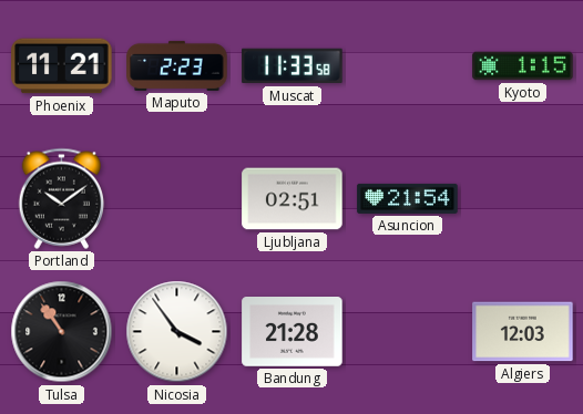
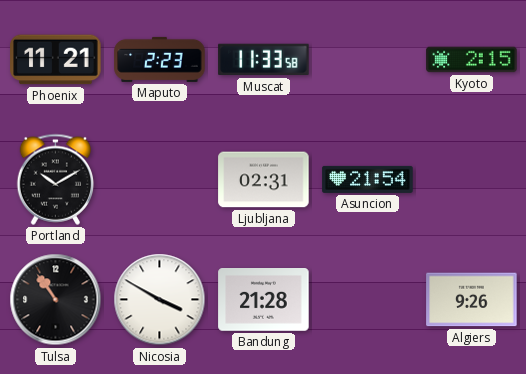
Kyoto: 1:15 -> 2:15
Portland: 10:09 -> 10:10
Ljubljana: 02:51 -> 02:31
Nicosia: 3:54 -> 3:50
Algiers: 12:03 -> 9:26
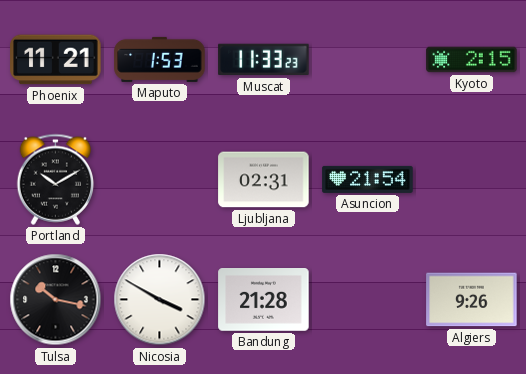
Maputo: 2:23 -> 1:53
Muscat: 11:33:58 -> 11:33:23
Tulsa: 10:54 -> 10:17
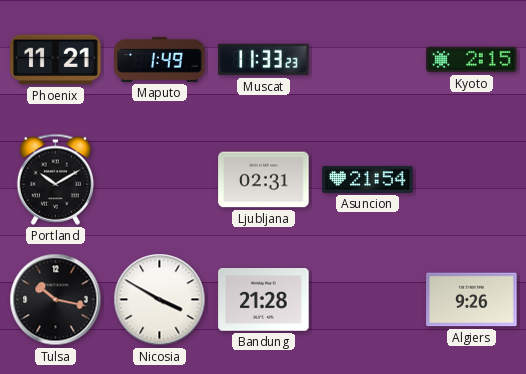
Maputo: 1:53 -> 1:49
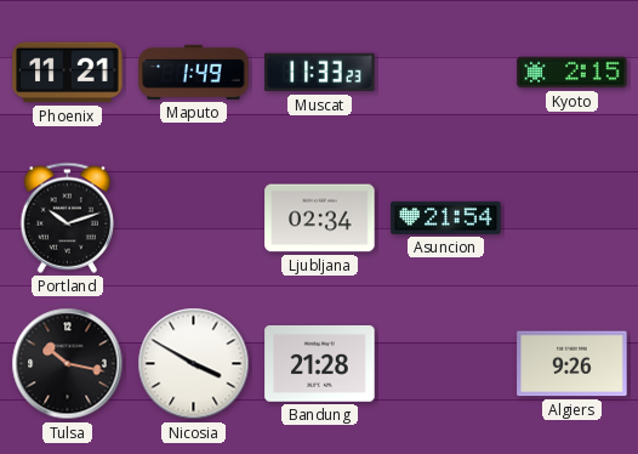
Portland: 10:10 -> 10:12
Ljubljana: 02:31 -> 02:34
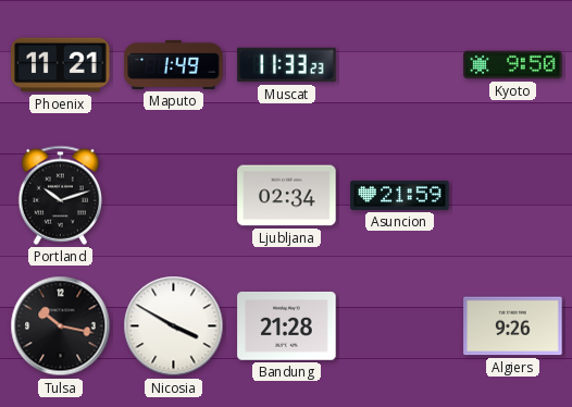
Kyoto: 2:15 -> 9:50
Asuncion: 21:54 -> 21:59
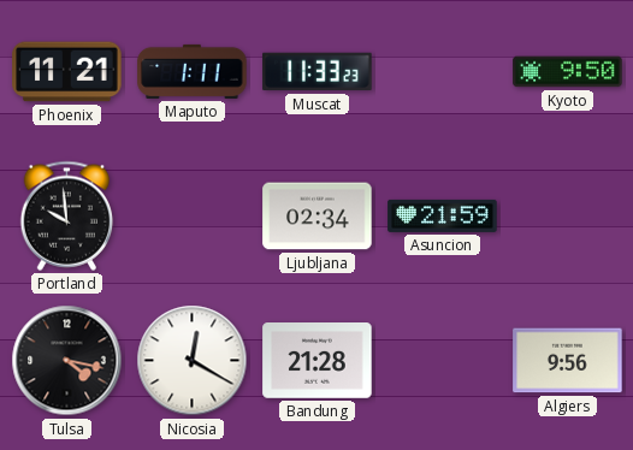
Maputo: 1:49 -> 1:11
Portland: 10:12 -> 9:59
Tulsa: 10:17 -> 4:17
Nicosia: 3:50 -> 12:20
Algiers: 9:26 -> 9:56
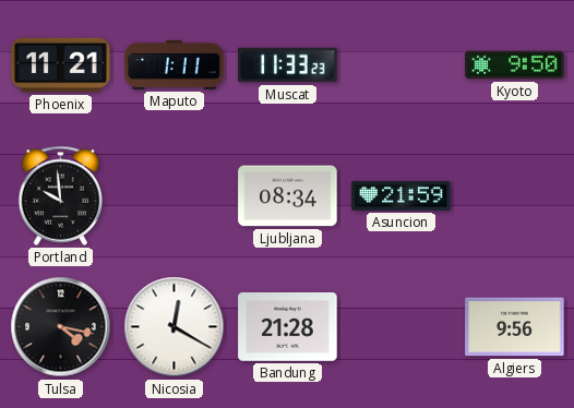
Ljubljana: 02:34 -> 08:34
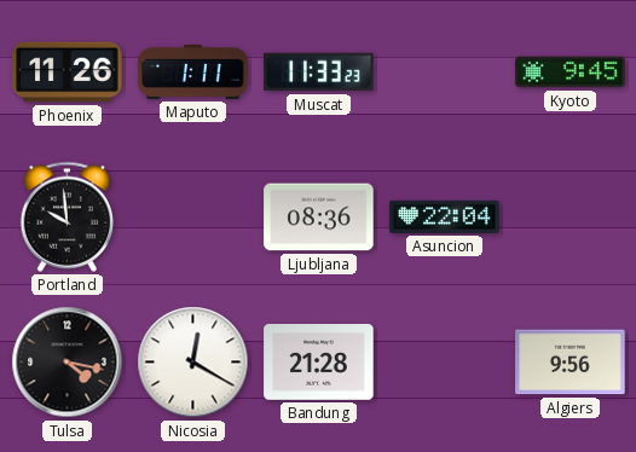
Phoenix: 11:21 -> 11:26
Kyoto: 9:50 -> 9:45
Ljubljana: 08:34 -> 08:36
Asuncion: 21:59 -> 22:04
